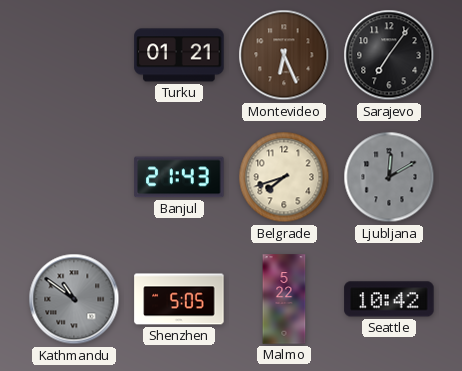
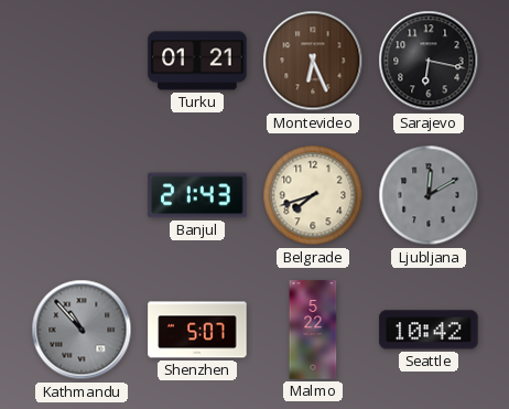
Sarajevo: 7:06 -> 6:17
Kathmandu: 10:51 -> 10:53
Shenzhen: 5:05 -> 5:07
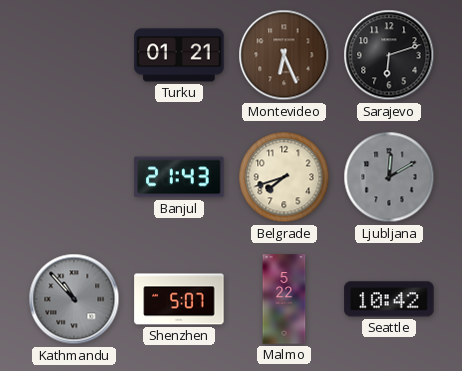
Sarajevo: 6:17 -> 6:12
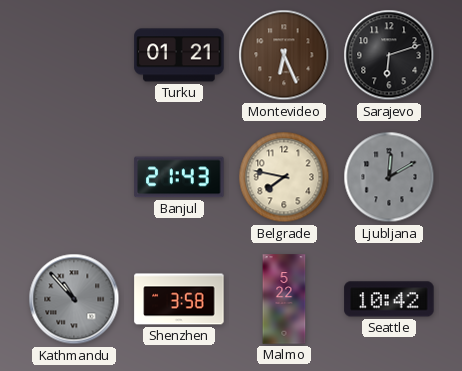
Belgrade: 7:42 -> 7:47
Shenzhen: 5:07 -> 3:58
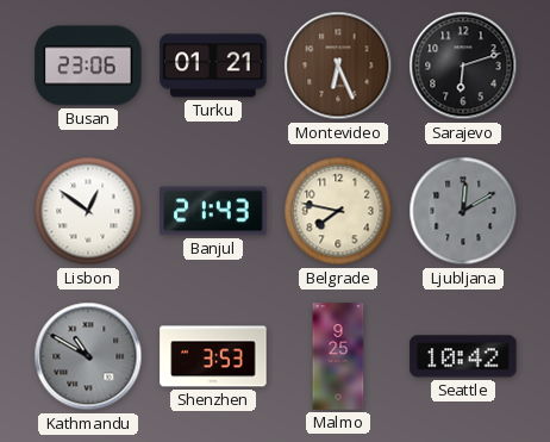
Busan: none -> 23:06
Lisbon: none -> 12:51
Kathmandu: 10:53 -> 10:50
Shenzhen: 3:58 -> 3:53
Malmo: 5:22 -> 9:25
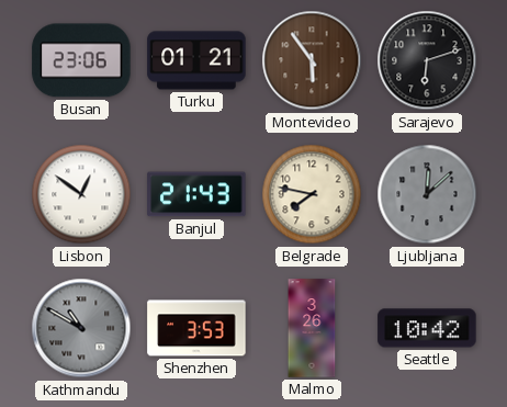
Montevideo: 6:26 -> 5:54
Ljubljana: 12:10 -> 12:08
Malmo: 9:25 -> 3:26
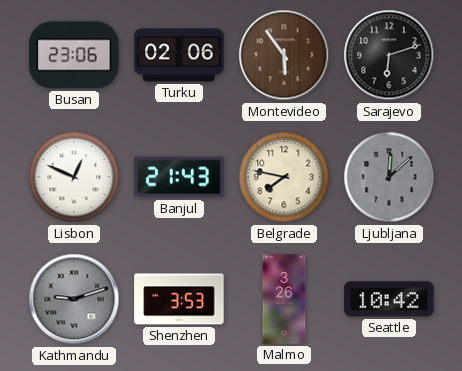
Turku: 01:21 -> 02:06
Lisbon: 12:51 -> 12:49
Kathmandu: 10:50 -> 9:12
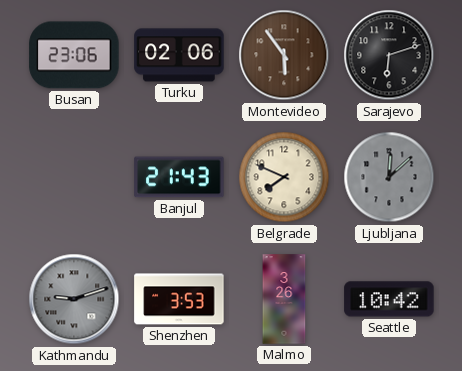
Lisbon: 12:49 -> none
Belgrade: 7:47 -> 7:49
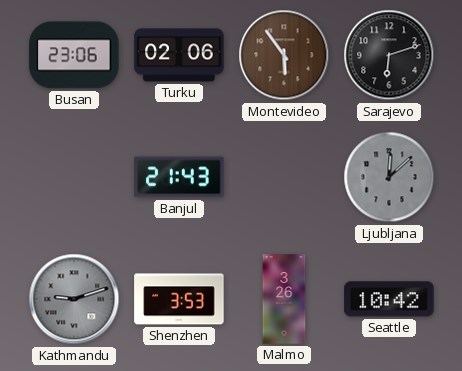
Belgrade: 7:49 -> none
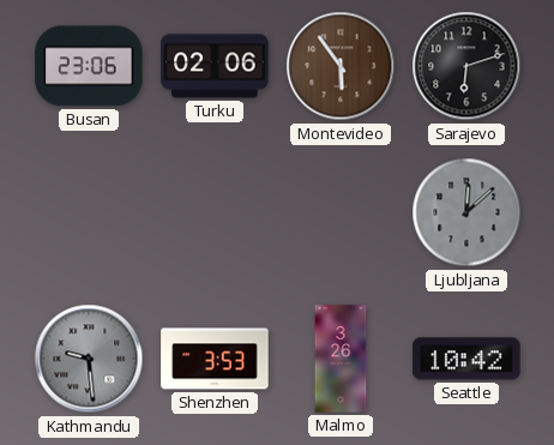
Banjul: 21:43 -> none
Kathmandu: 9:12 -> 9:29
